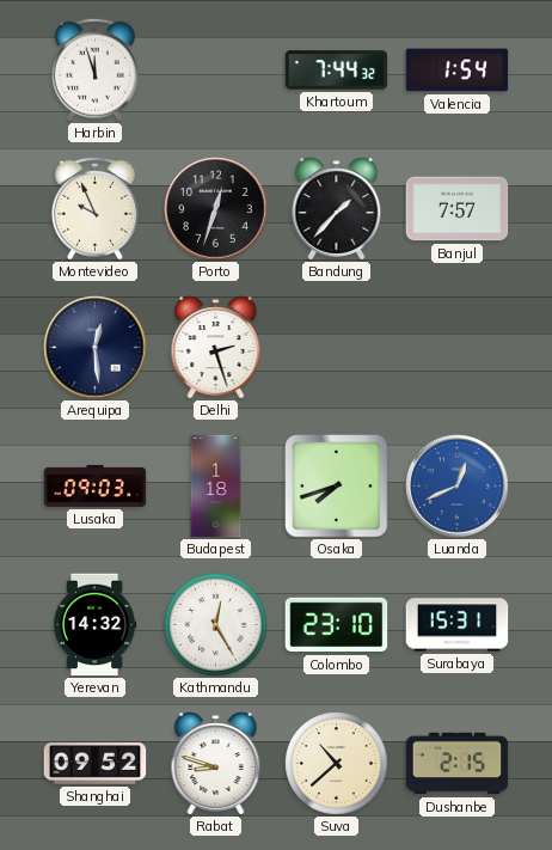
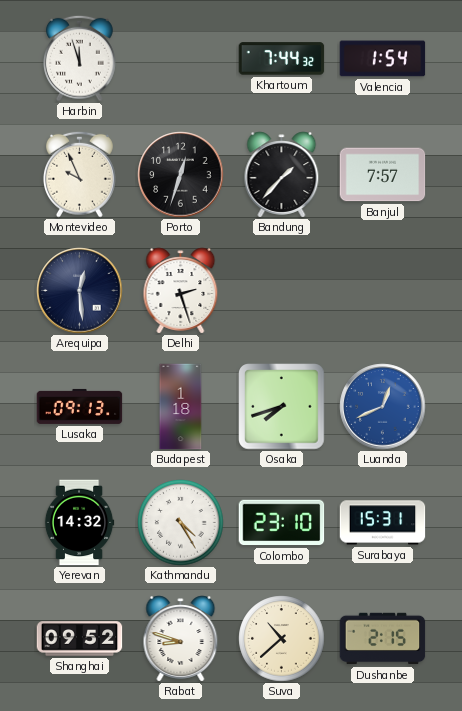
Lusaka: 09:03 -> 09:13
Kathmandu: 12:25 -> 4:25
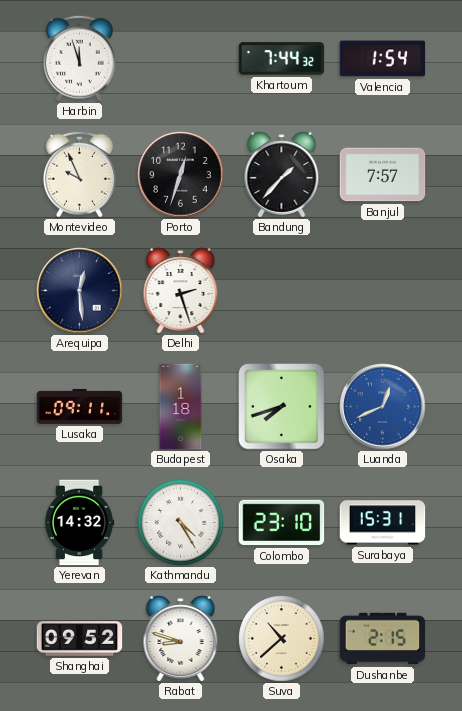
Lusaka: 09:13 -> 09:11
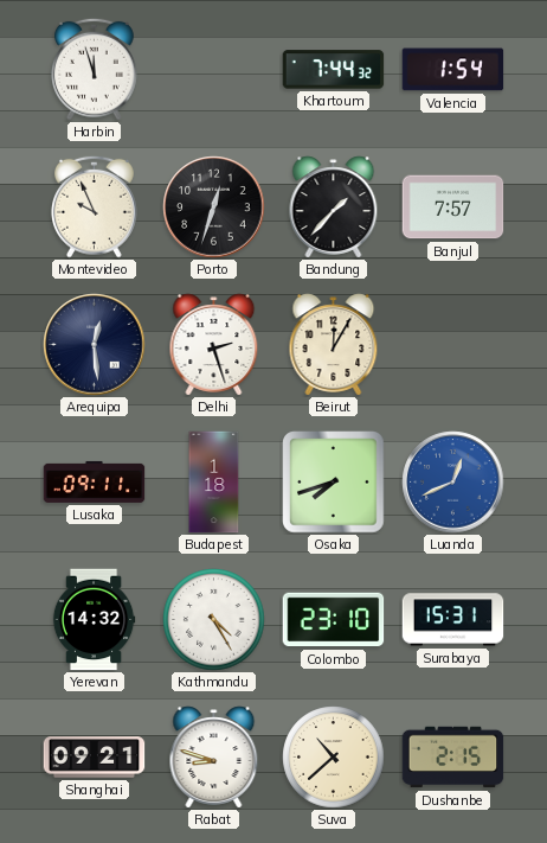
Beirut: none -> 12:05
Shanghai: 09:52 -> 09:21
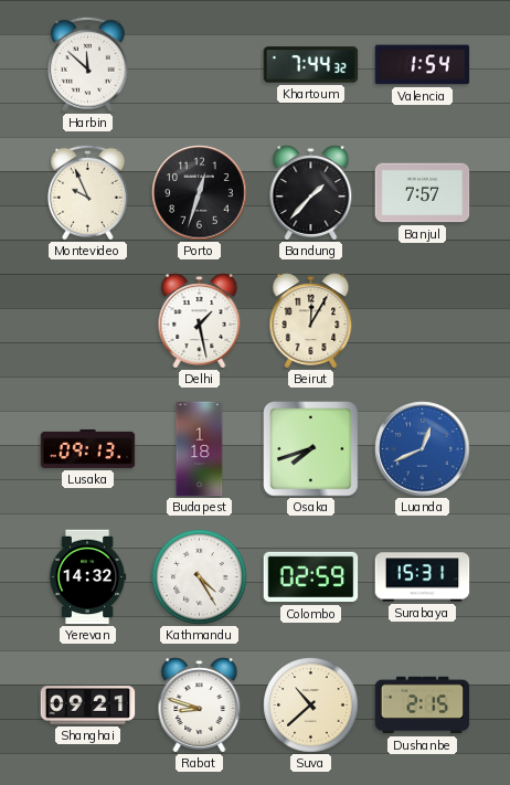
Harbin: 11:57 -> 11:52
Arequipa: 12:29 -> none
Delhi: 2:27 -> 1:28
Lusaka: 09:11 -> 09:13
Colombo: 23:10 -> 02:59
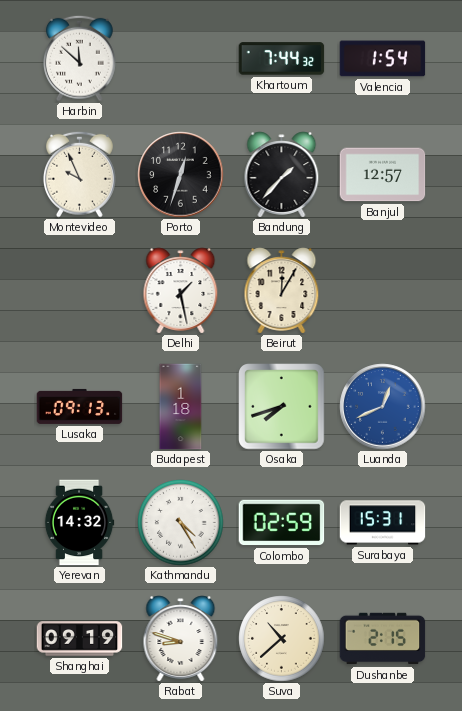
Banjul: 7:57 -> 12:57
Shanghai: 09:21 -> 09:19
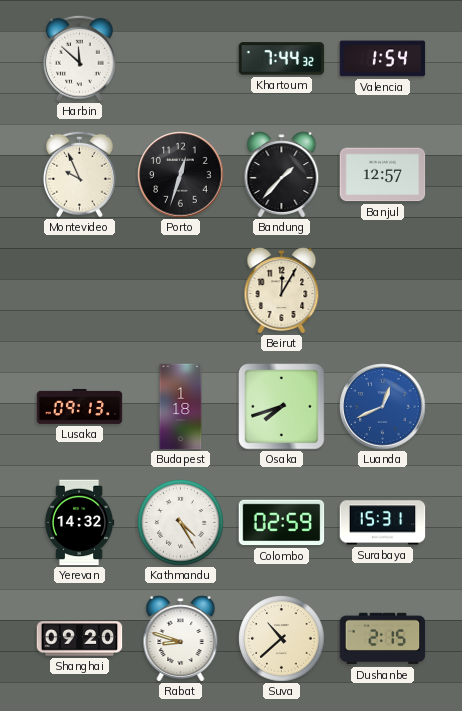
Delhi: 1:28 -> none
Shanghai: 09:19 -> 09:20
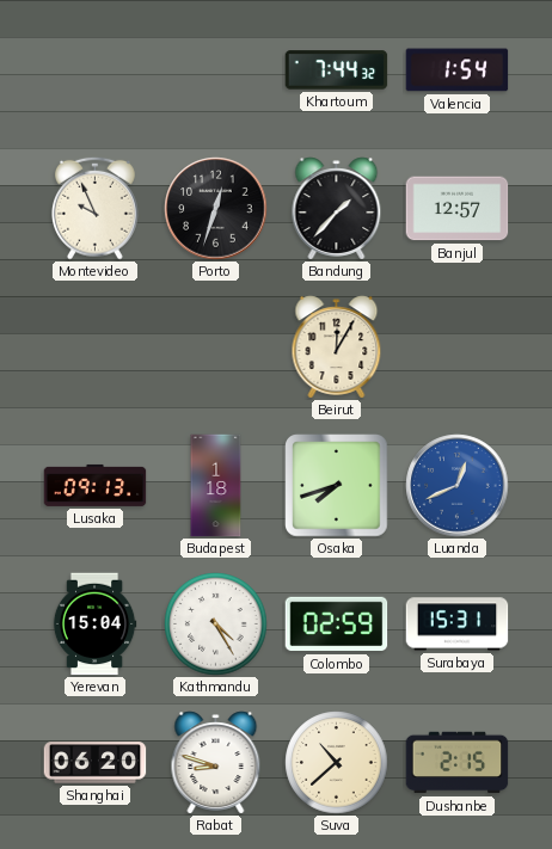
Harbin: 11:52 -> none
Yerevan: 14:32 -> 15:04
Shanghai: 09:20 -> 06:20
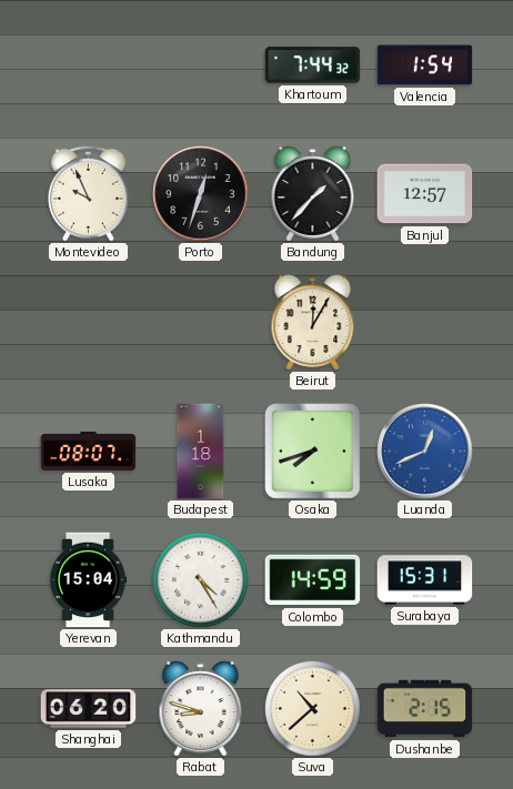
Lusaka: 09:13 -> 08:07
Colombo: 02:59 -> 14:59
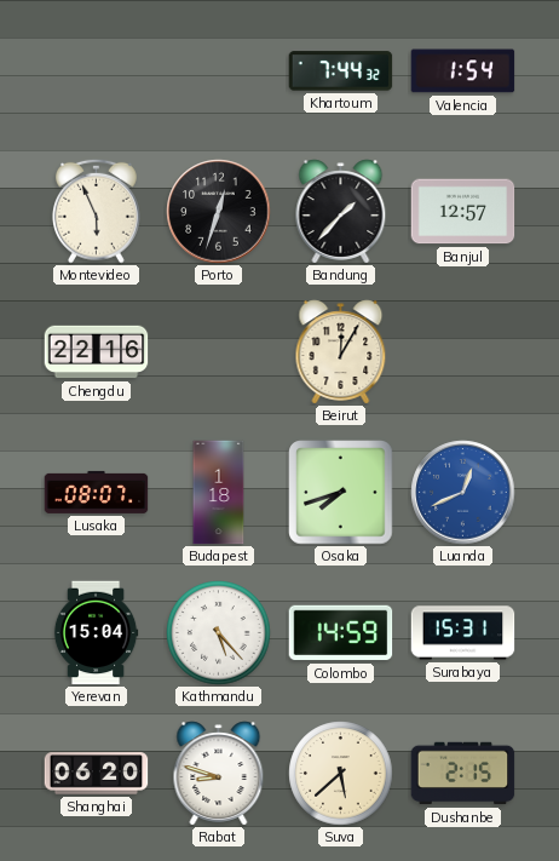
Montevideo: 9:56 -> 5:56
Chengdu: none -> 22:16
Kathmandu: 4:25 -> 5:23
Suva: 10:38 -> 5:38
